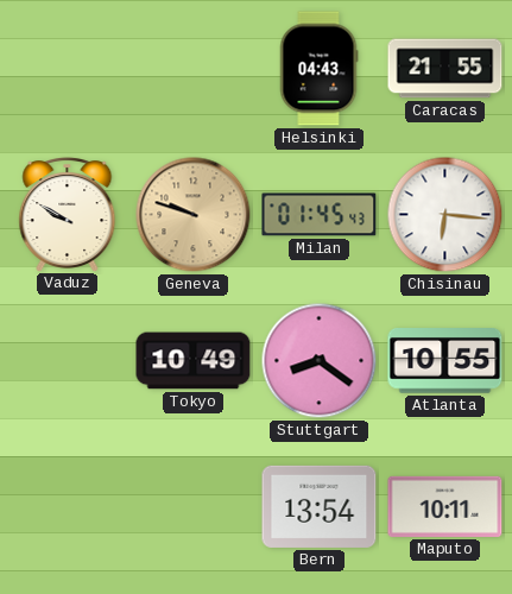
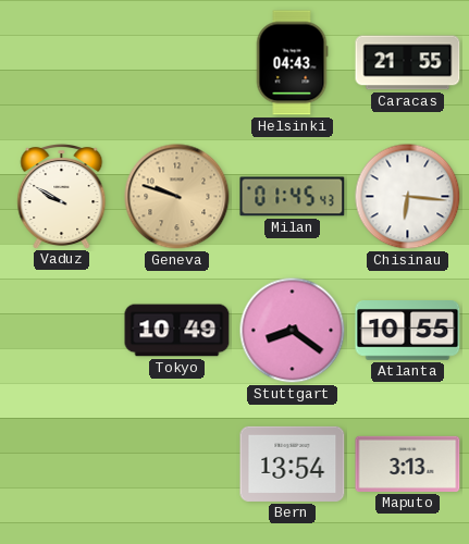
Maputo: 10:11 -> 3:13
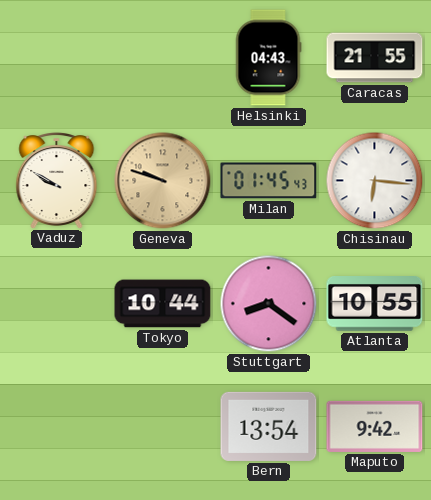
Tokyo: 10:49 -> 10:44
Maputo: 3:13 -> 9:42
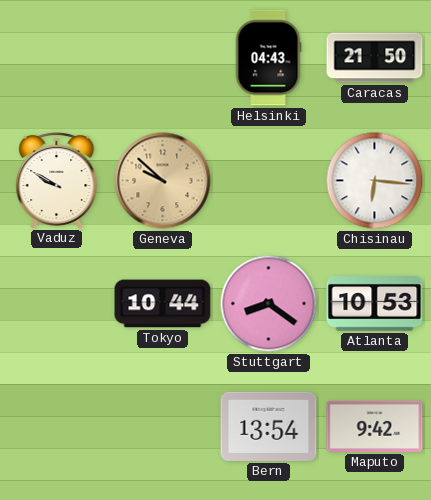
Caracas: 21:55 -> 21:50
Geneva: 9:48 -> 9:52
Milan: 01:45 -> none
Atlanta: 10:55 -> 10:53
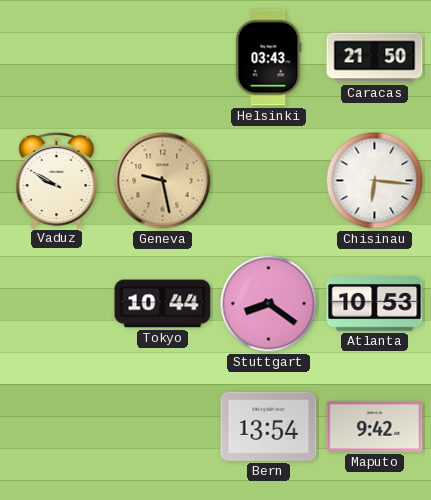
Helsinki: 04:43 -> 03:43
Geneva: 9:52 -> 9:28
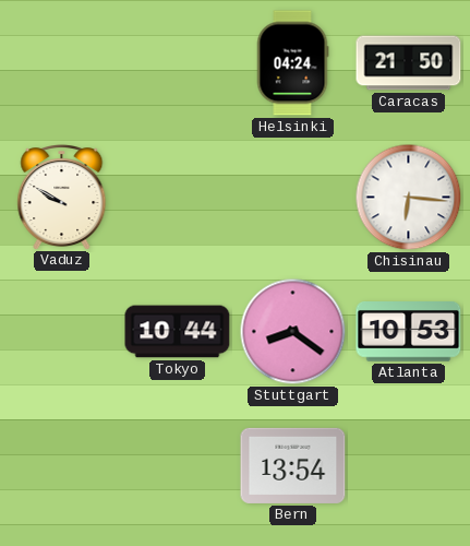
Helsinki: 03:43 -> 04:24
Geneva: 9:28 -> none
Maputo: 9:42 -> none
